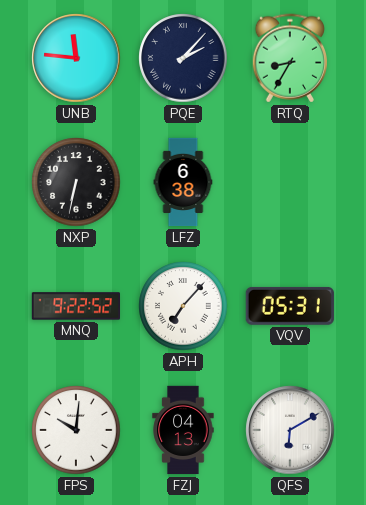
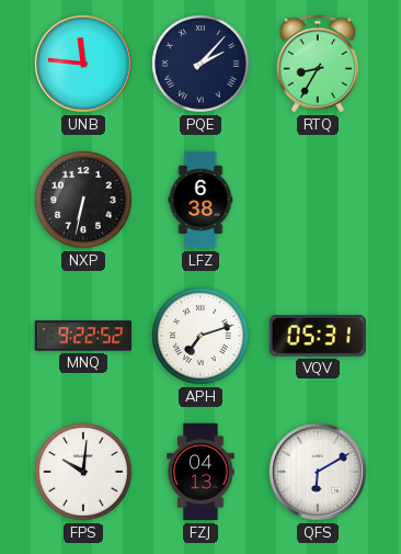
APH: 7:07 -> 7:12
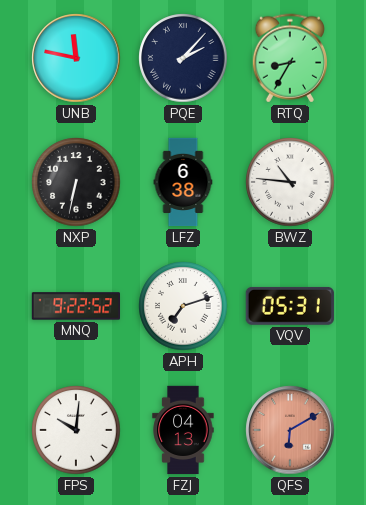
UNB: 11:46 -> 11:47
BWZ: none -> 10:46
QFS dial: white -> salmon
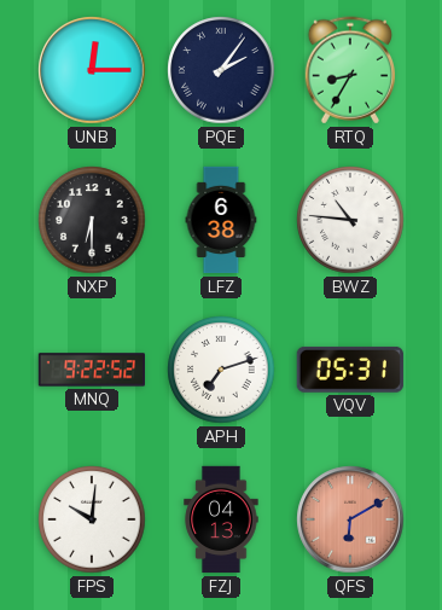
UNB: 11:47 -> 12:15
PQE: 2:07 -> 2:06
NXP: 6:32 -> 6:30
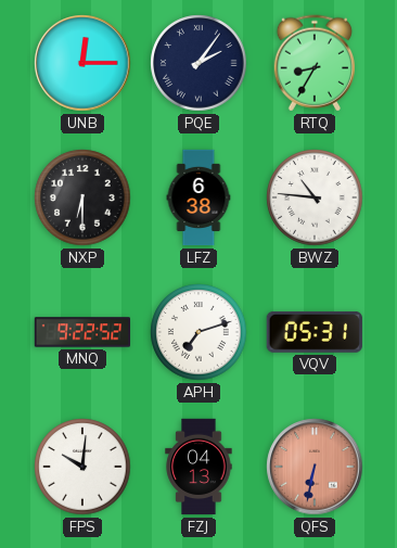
QFS: 6:10 -> 6:32
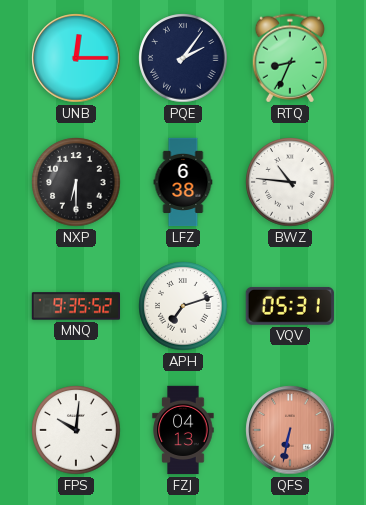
RTQ: 8:35 -> 8:34
MNQ: 9:22 -> 9:35
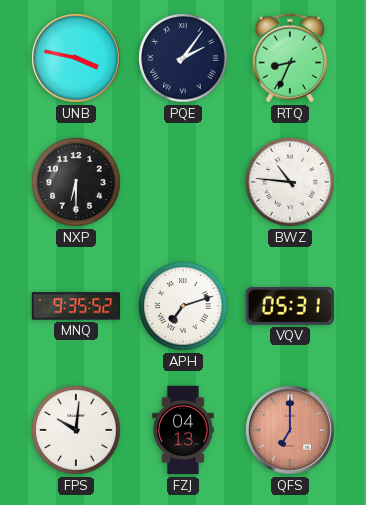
UNB: 12:15 -> 3:47
LFZ: 6:38 -> none
QFS: 6:32 -> 7:00
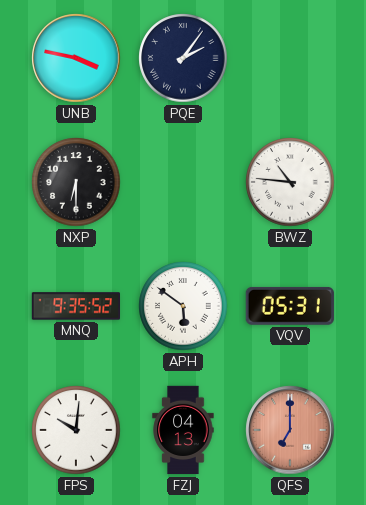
RTQ: 8:34 -> none
APH: 7:12 -> 5:51
